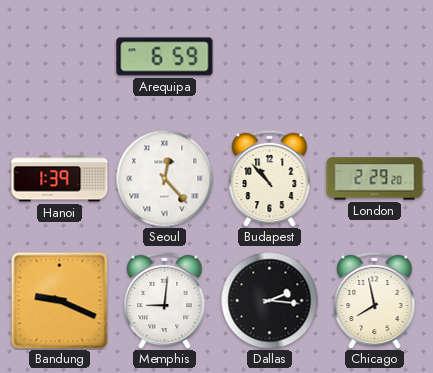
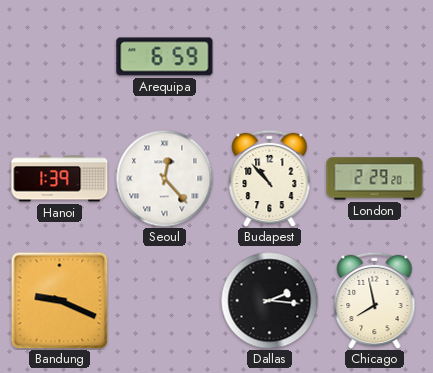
Memphis: 9:01 -> none
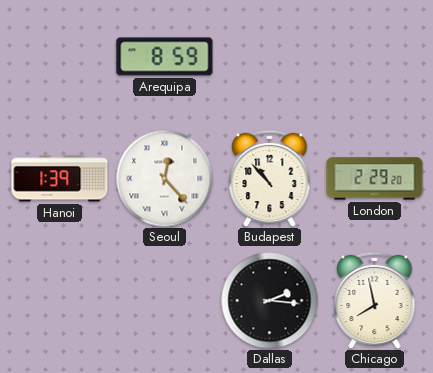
Arequipa: 6:59 -> 8:59
Bandung: 9:19 -> none
